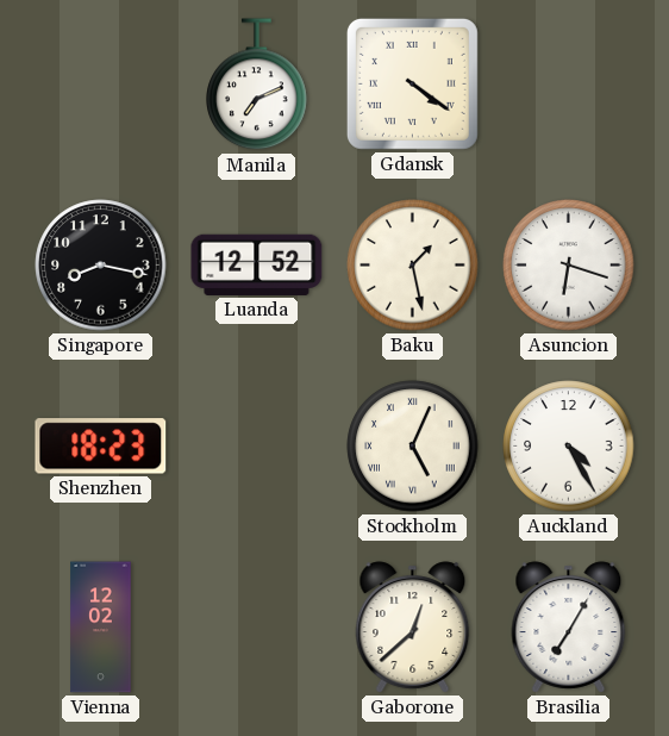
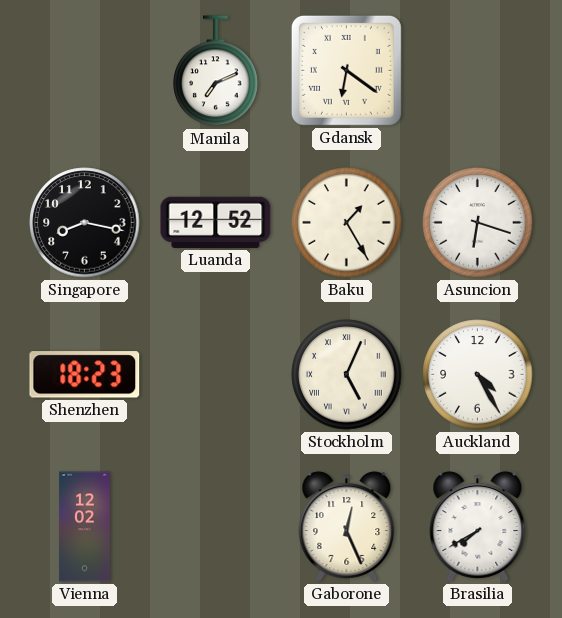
Gdansk: 4:21 -> 6:21
Baku: 1:28 -> 1:25
Gaborone: 12:38 -> 12:26
Brasilia: 7:05 -> 7:40
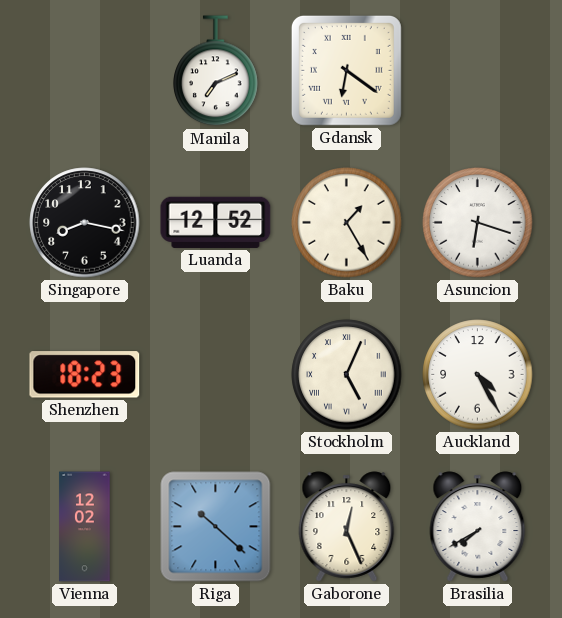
Riga: none -> 10:22
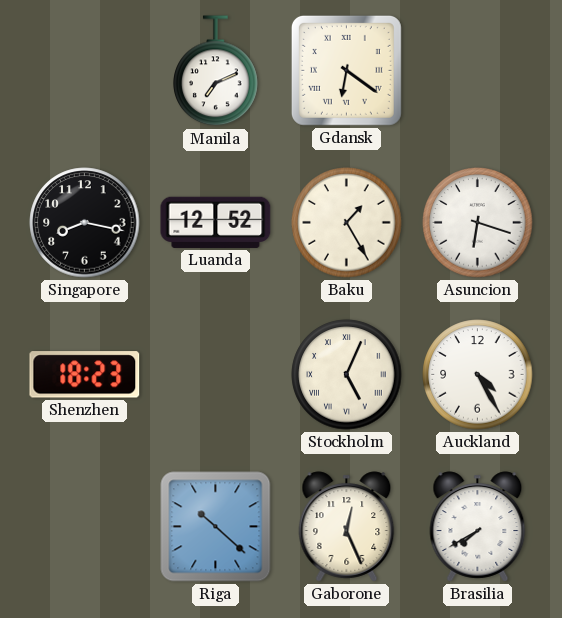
Vienna: 12:02 -> none
